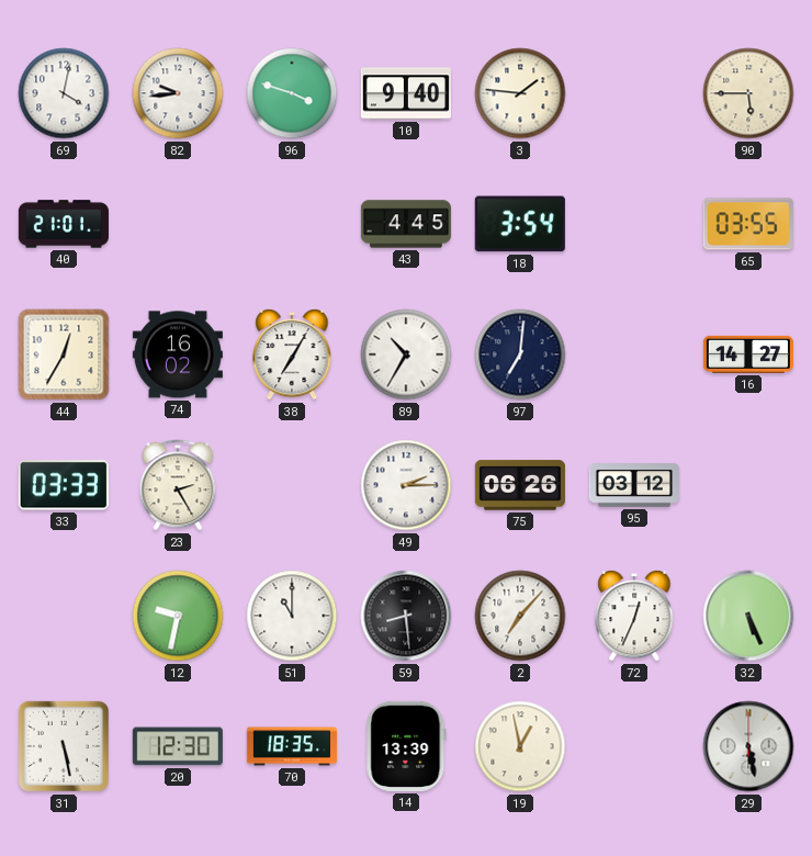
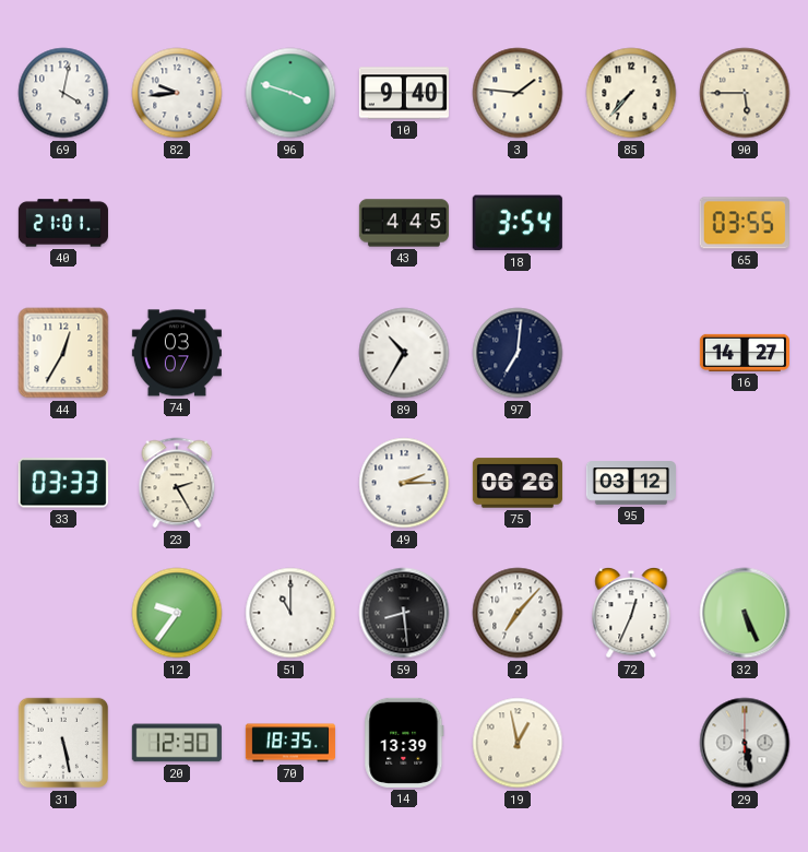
85: none -> 7:37
74: 16:02 -> 03:07
38: 7:05 -> none
12: 9:32 -> 9:36
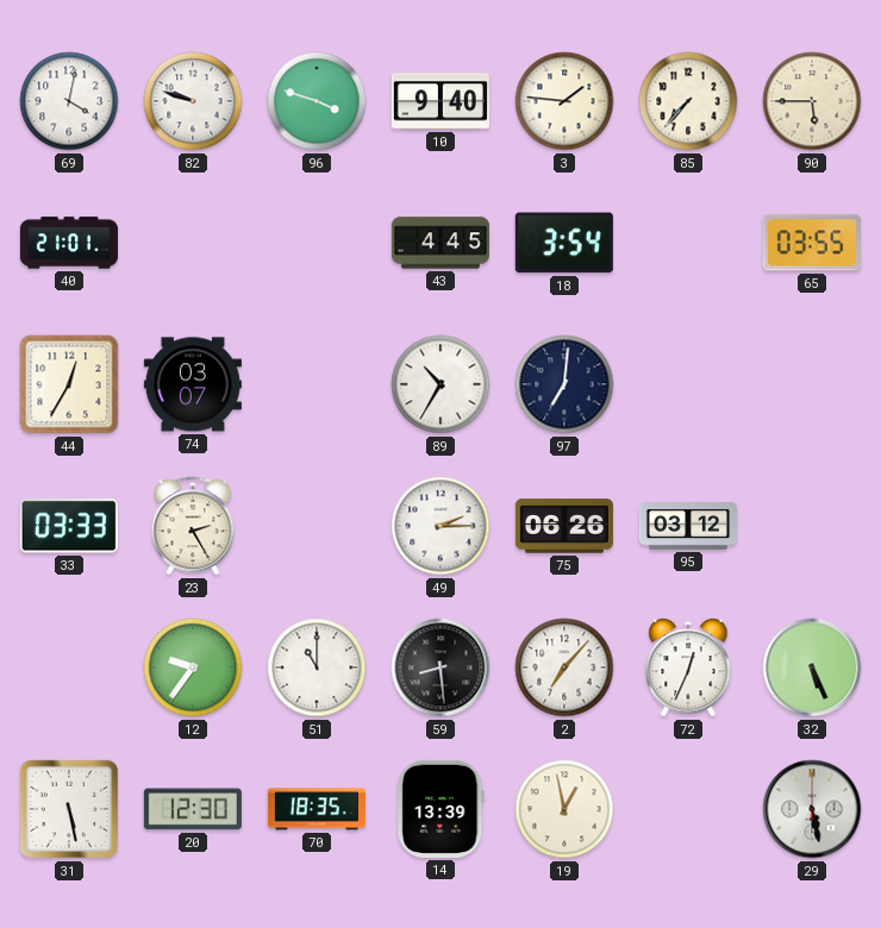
82: 9:44 -> 9:48
16: 14:27 -> none
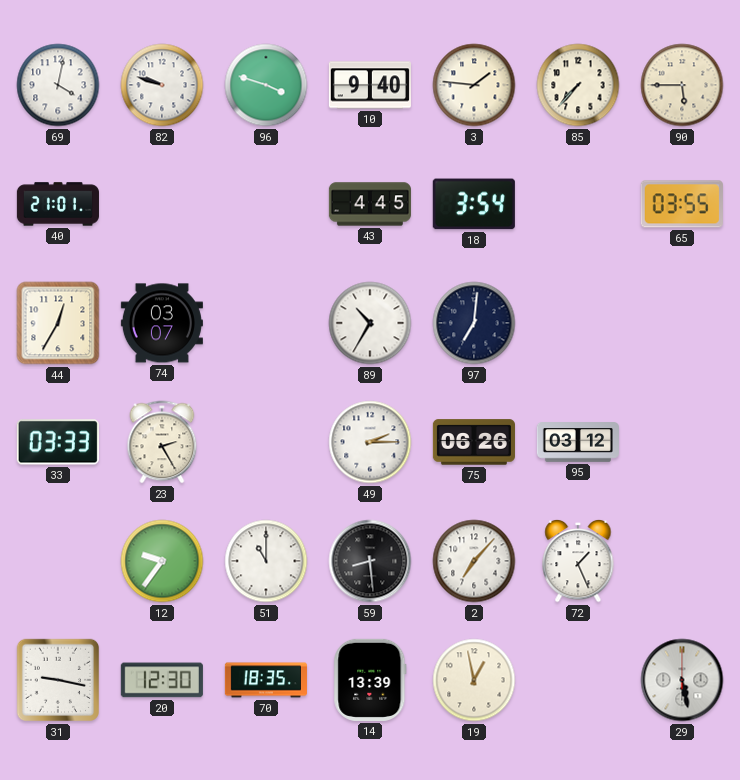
72: 12:34 -> 1:26
32: 5:26 -> none
31: 5:28 -> 9:17
